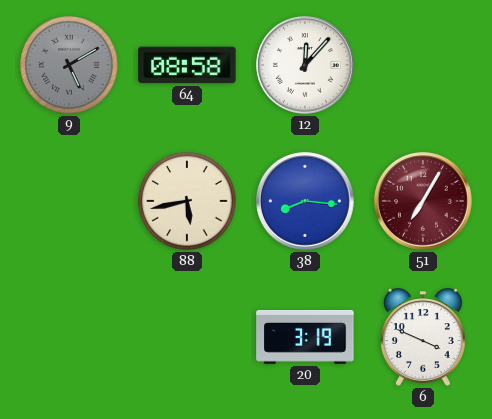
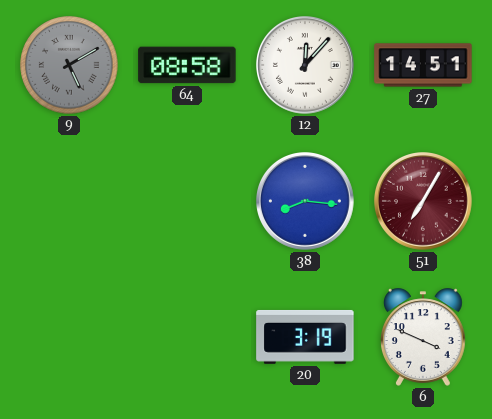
27: none -> 14:51
88: 5:43 -> none
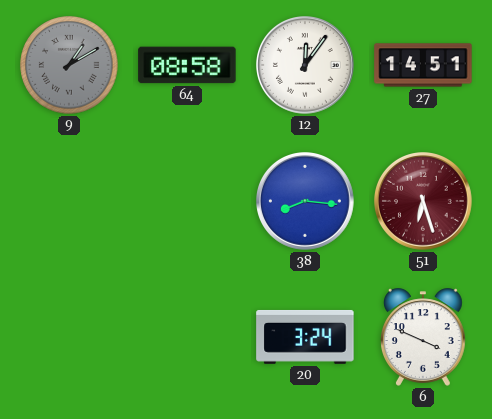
9: 5:10 -> 1:10
12: 12:07 -> 12:06
51: 7:05 -> 6:27
20: 3:19 -> 3:24
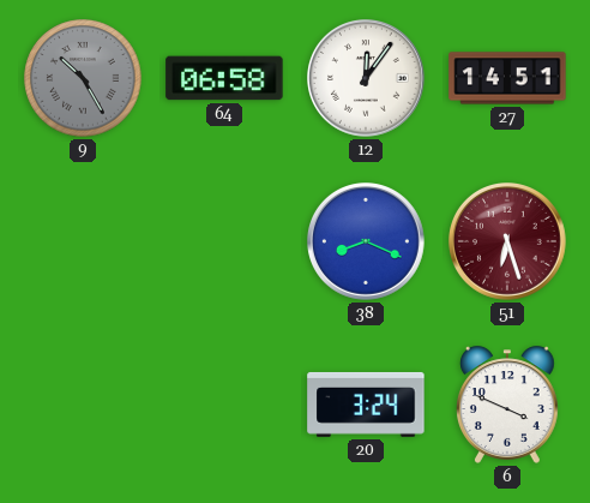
9: 1:10 -> 10:25
64: 08:58 -> 06:58
38: 8:16 -> 8:19
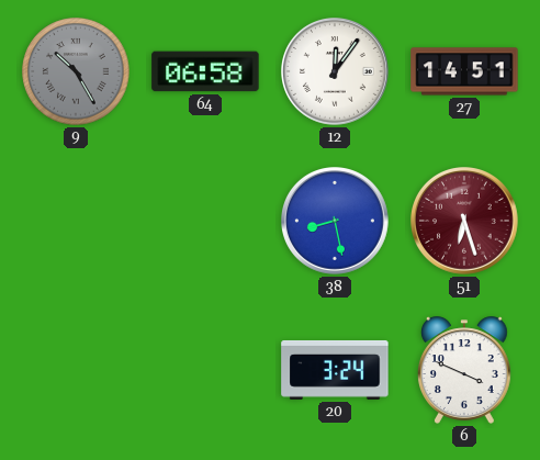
38: 8:19 -> 8:28
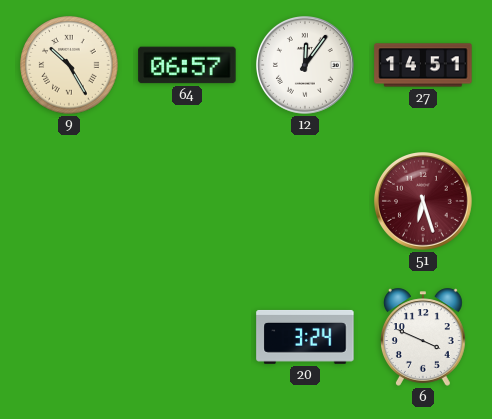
9 dial: grey -> cream
64: 06:58 -> 06:57
38: 8:28 -> none
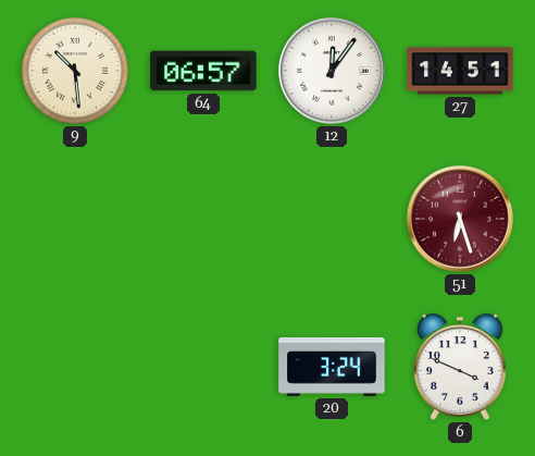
9: 10:25 -> 10:29
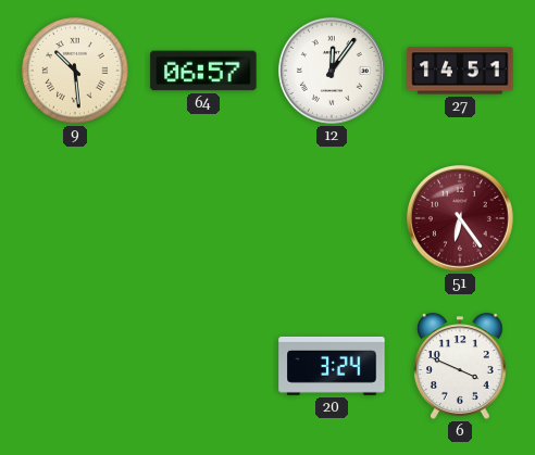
51: 6:27 -> 6:24
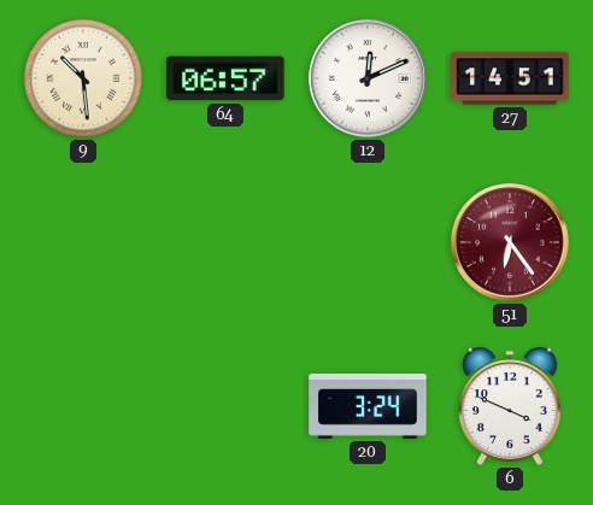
12: 12:06 -> 12:11
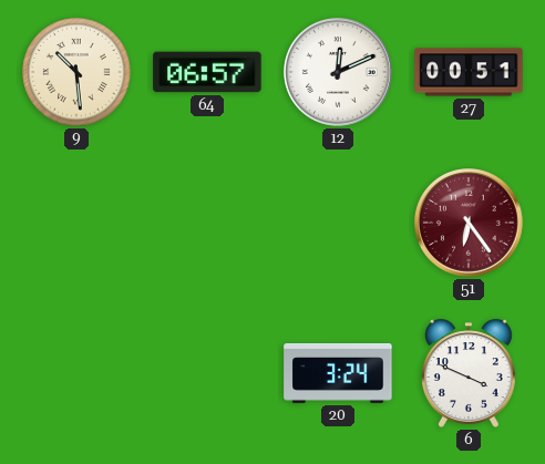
27: 14:51 -> 00:51
